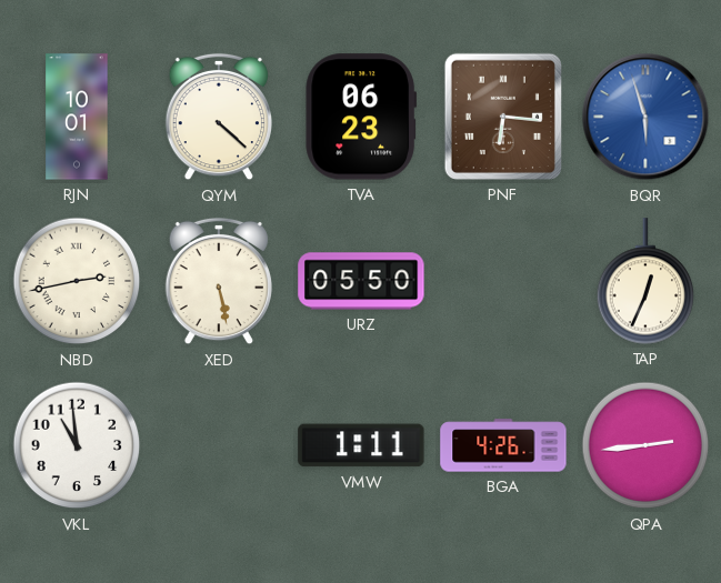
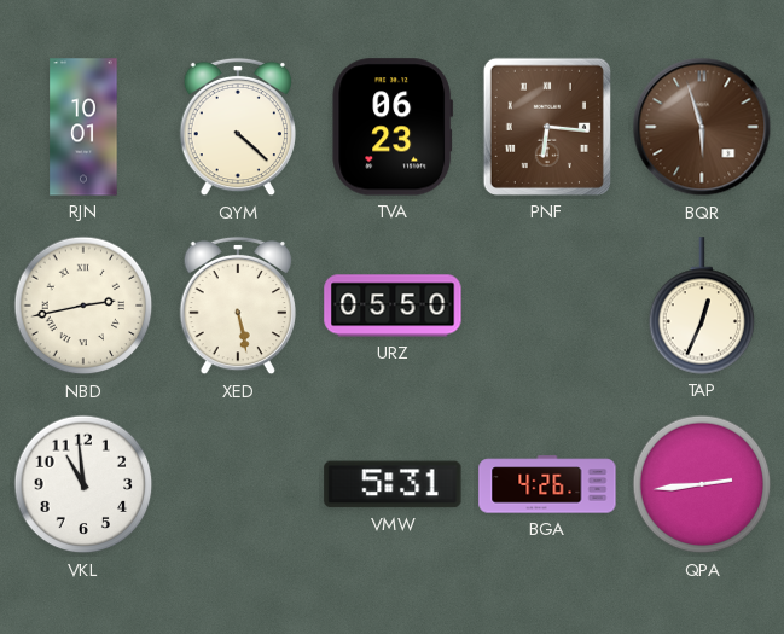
BQR dial: blue -> brown
VMW: 1:11 -> 5:31
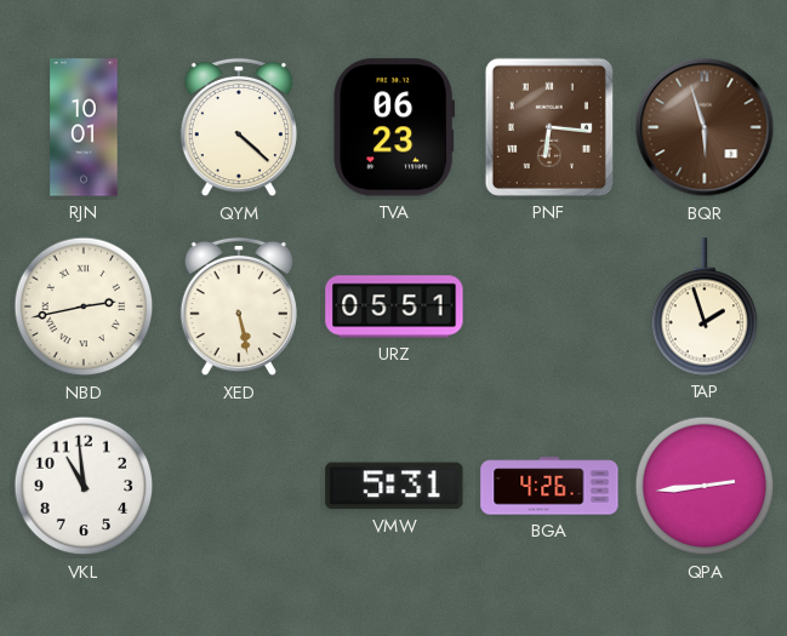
URZ: 05:50 -> 05:51
TAP: 12:34 -> 1:57
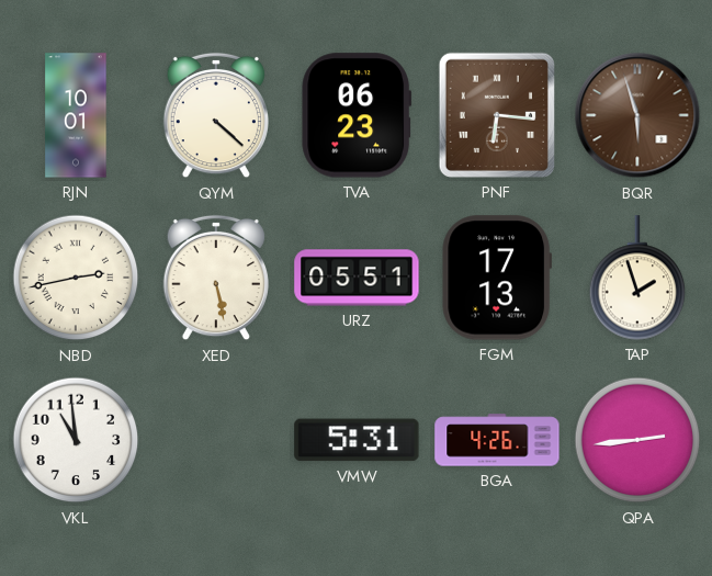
FGM: none -> 17:13
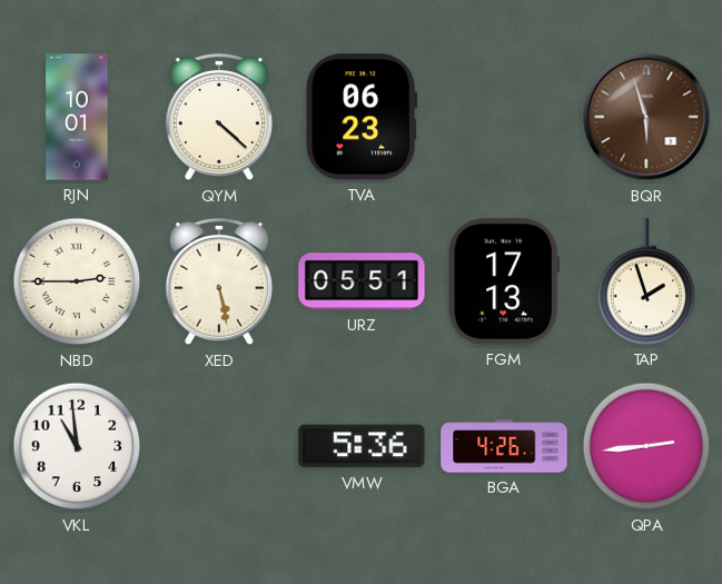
PNF: 6:16 -> none
NBD: 2:43 -> 2:45
VMW: 5:31 -> 5:36
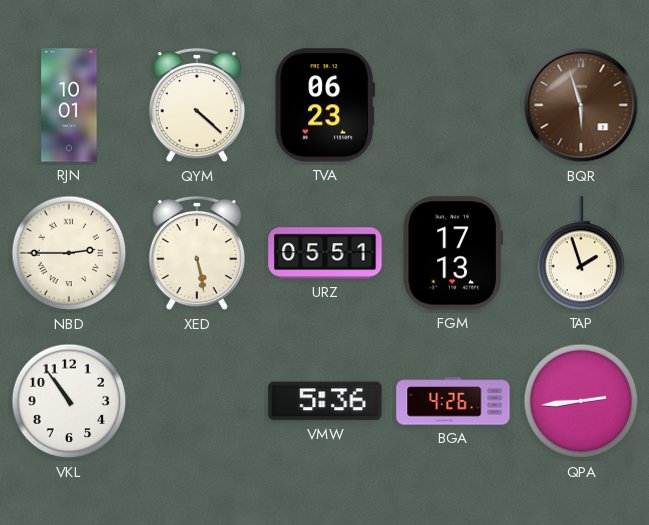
VKL: 10:59 -> 10:54
